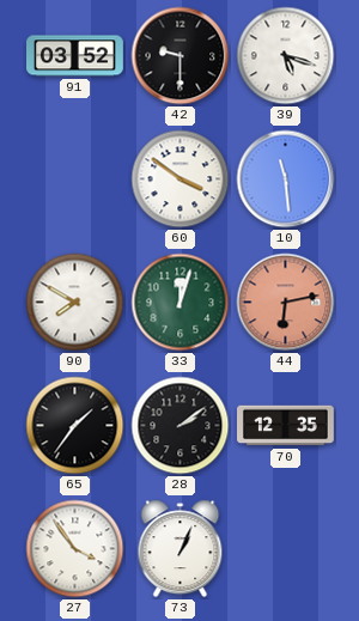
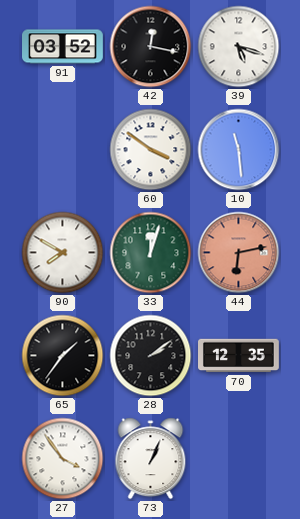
42: 9:30 -> 12:17
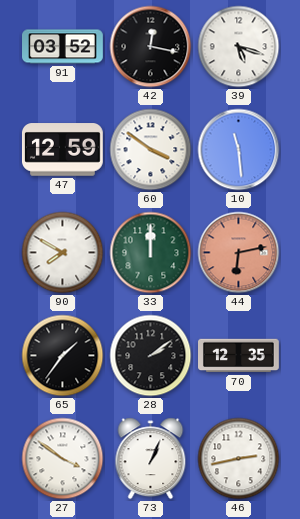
47: none -> 12:59
33: 12:03 -> 12:00
27: 3:54 -> 3:51
46: none -> 2:43
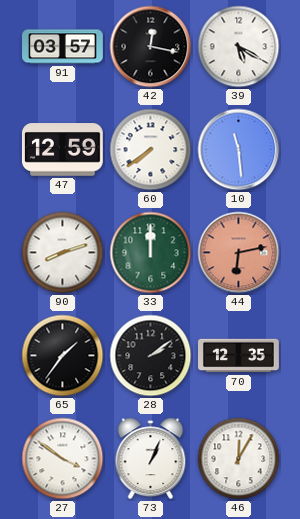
91: 03:52 -> 03:57
39: 5:18 -> 5:20
60: 3:51 -> 7:39
90: 7:50 -> 8:12
46: 2:43 -> 12:05
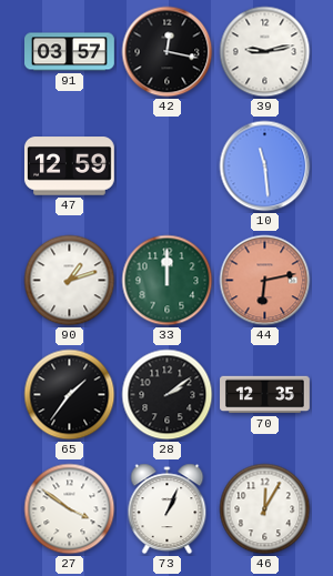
39: 5:20 -> 9:13
60: 7:39 -> none
90: 8:12 -> 1:12
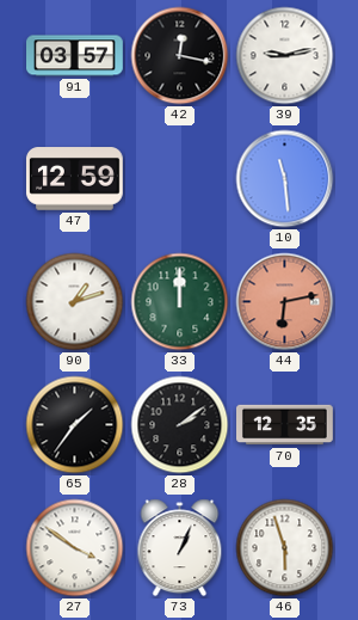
46: 12:05 -> 5:57
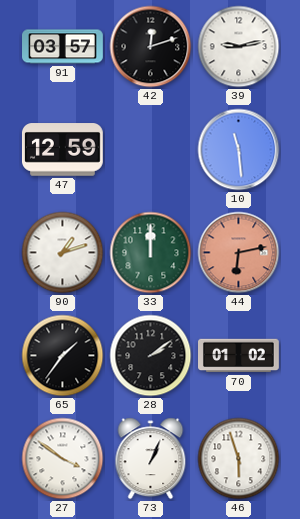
42: 12:17 -> 12:12
70: 12:35 -> 01:02
